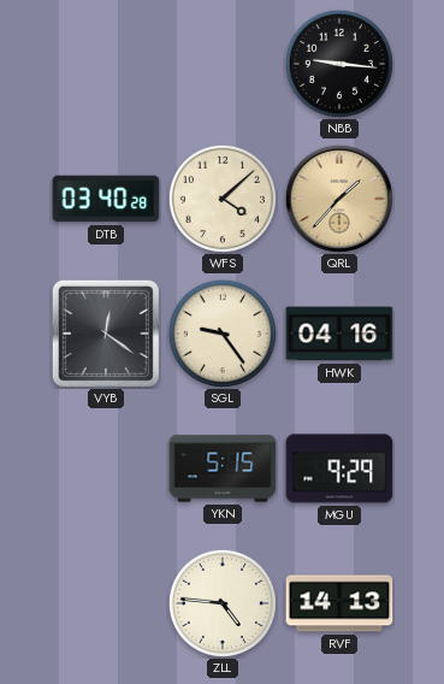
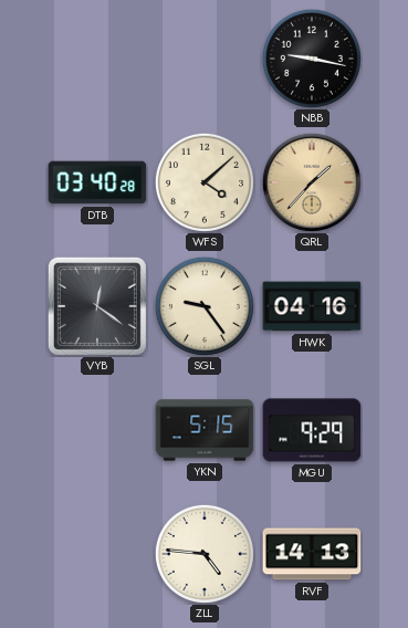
NBB: 9:16 -> 9:17
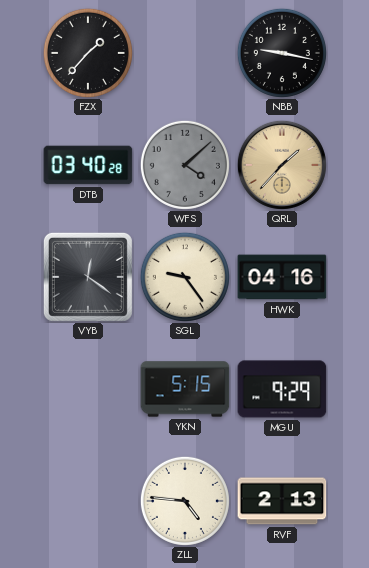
FZX: none -> 1:37
WFS dial: cream -> grey
RVF: 14:13 -> 2:13
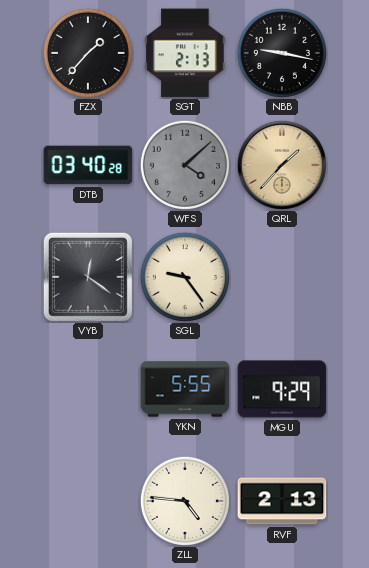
SGT: none -> 2:13
HWK: 04:16 -> none
YKN: 5:15 -> 5:55
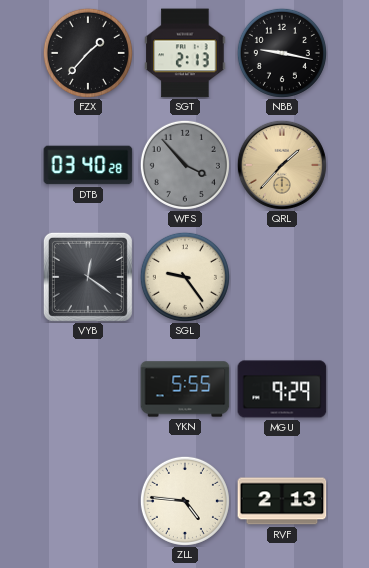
WFS: 4:08 -> 3:53
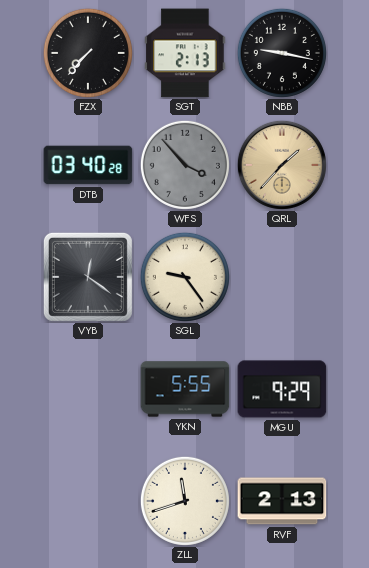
FZX: 1:37 -> 7:37
ZLL: 4:46 -> 11:42
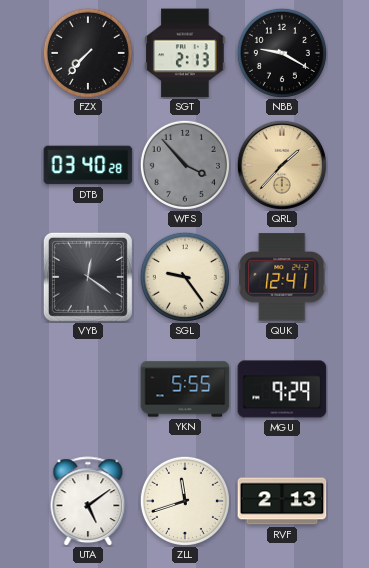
NBB: 9:17 -> 9:20
QUK: none -> 12:41
UTA: none -> 5:09
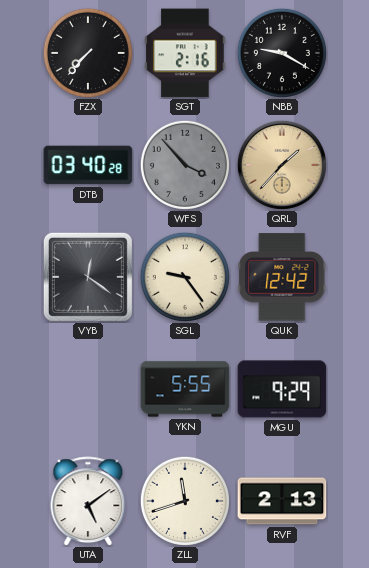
SGT: 2:13 -> 2:16
QUK: 12:41 -> 12:42
